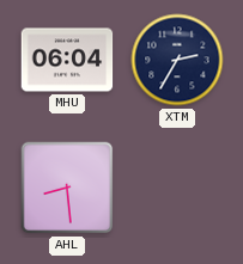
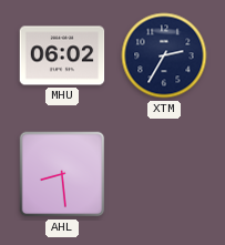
MHU: 06:04 -> 06:02
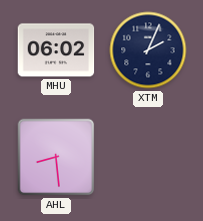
XTM: 2:35 -> 2:04
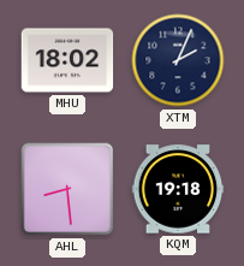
MHU: 06:02 -> 18:02
KQM: none -> 19:18
